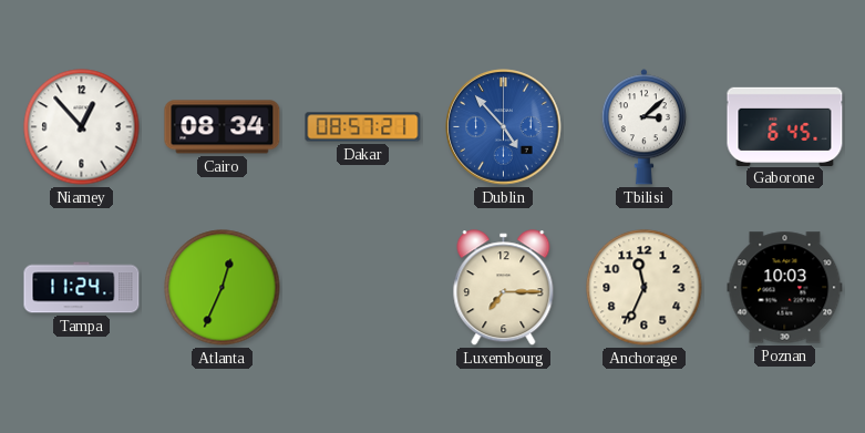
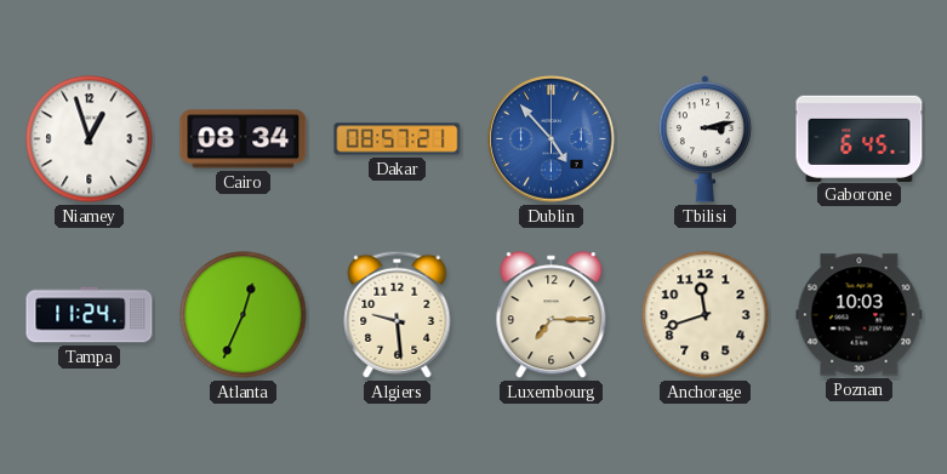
Niamey: 12:53 -> 12:57
Tbilisi: 3:08 -> 3:13
Algiers: none -> 9:29
Anchorage: 11:34 -> 11:42
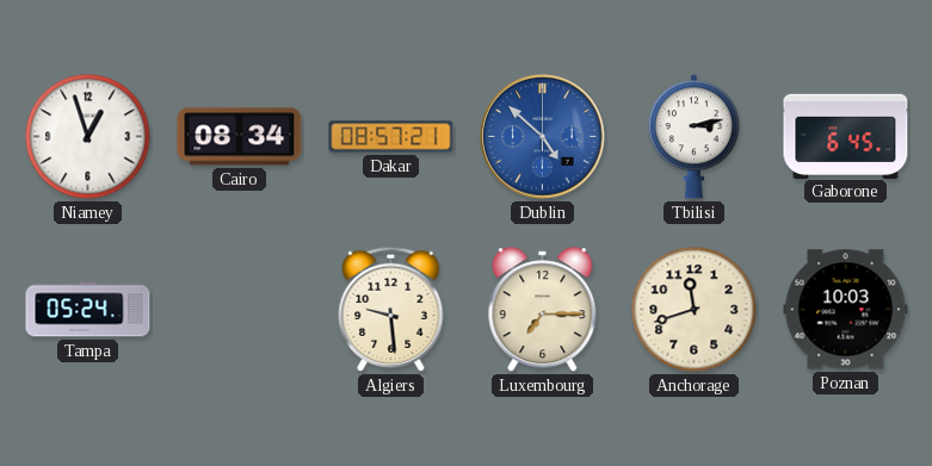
Dublin: 4:53 -> 4:52
Tampa: 11:24 -> 05:24
Atlanta: 12:34 -> none
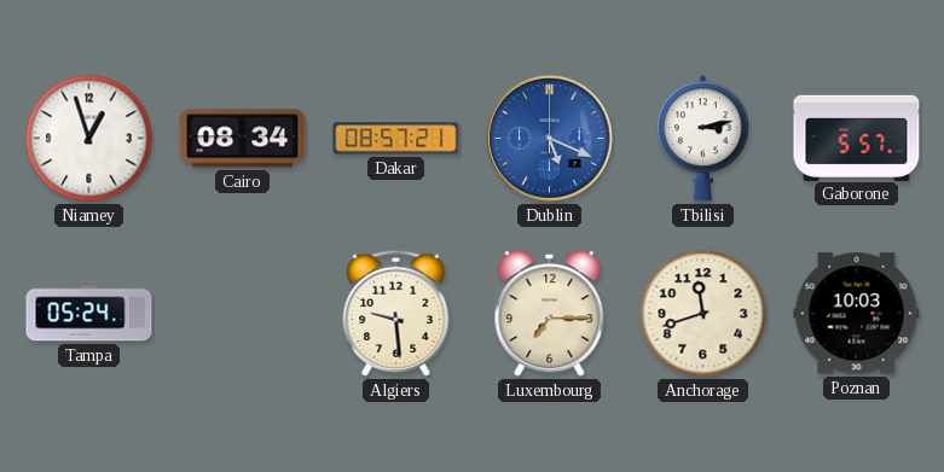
Dublin: 4:52 -> 5:19
Gaborone: 6:45 -> 5:57
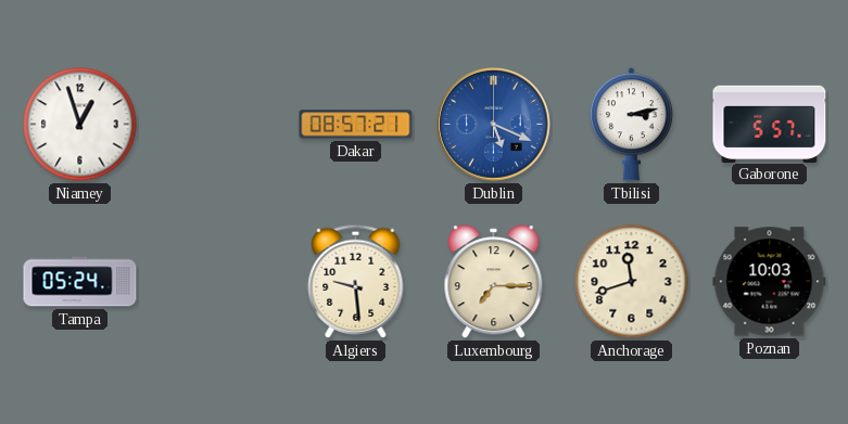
Cairo: 08:34 -> none
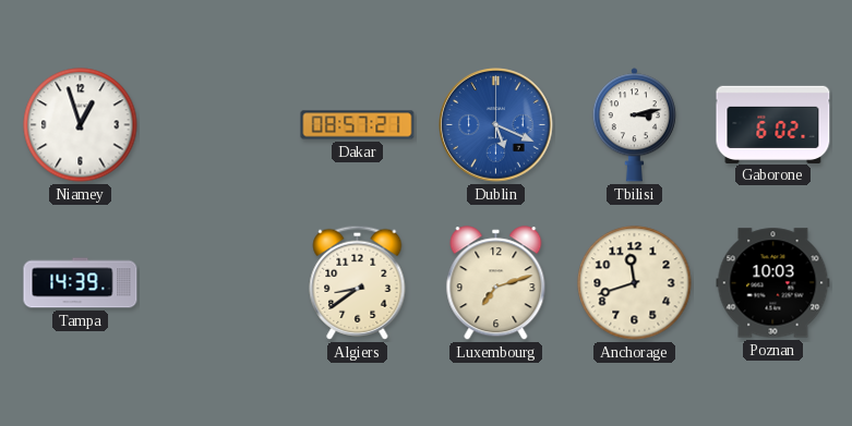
Gaborone: 5:57 -> 6:02
Tampa: 05:24 -> 14:39
Algiers: 9:29 -> 8:39
Luxembourg: 7:15 -> 7:12
